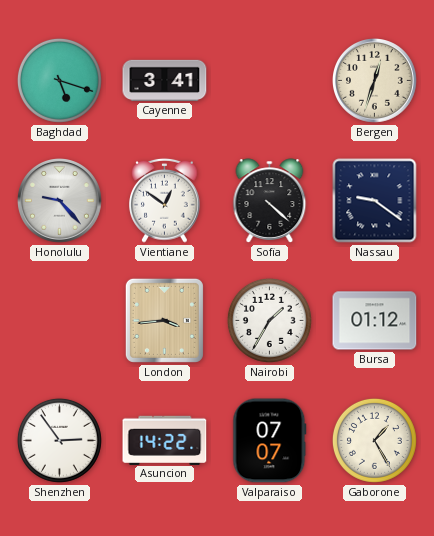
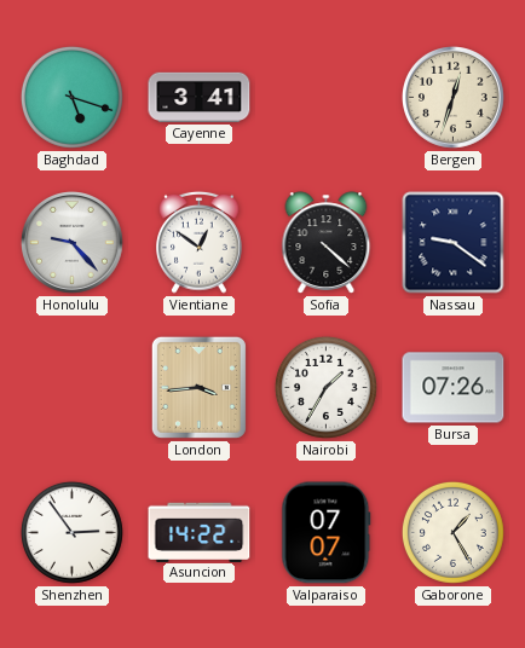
Bursa: 01:12 -> 07:26
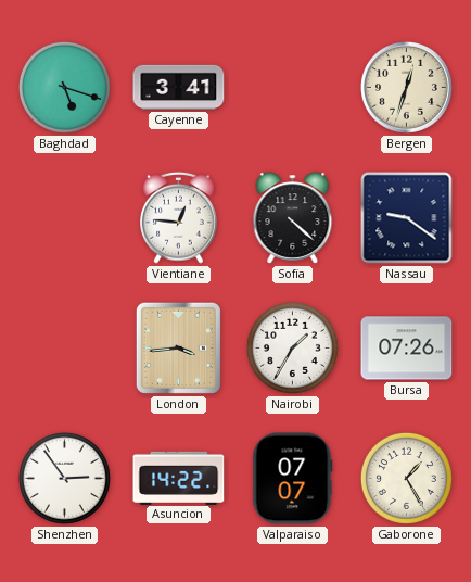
Honolulu: 9:23 -> none
Vientiane: 12:51 -> 12:46
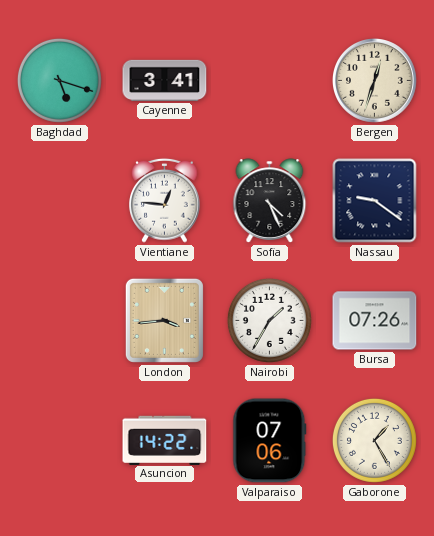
Sofia: 4:22 -> 4:26
Shenzhen: 2:54 -> none
Valparaiso: 07:07 -> 07:06
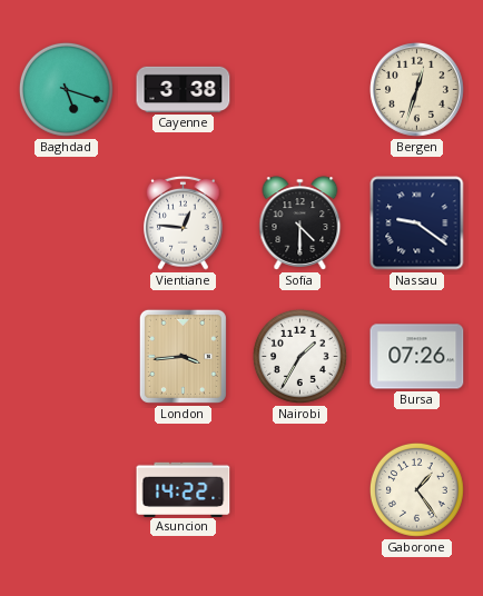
Cayenne: 3:41 -> 3:38
Sofia: 4:26 -> 4:30
Valparaiso: 07:06 -> none
Gaborone: 1:25 -> 1:24
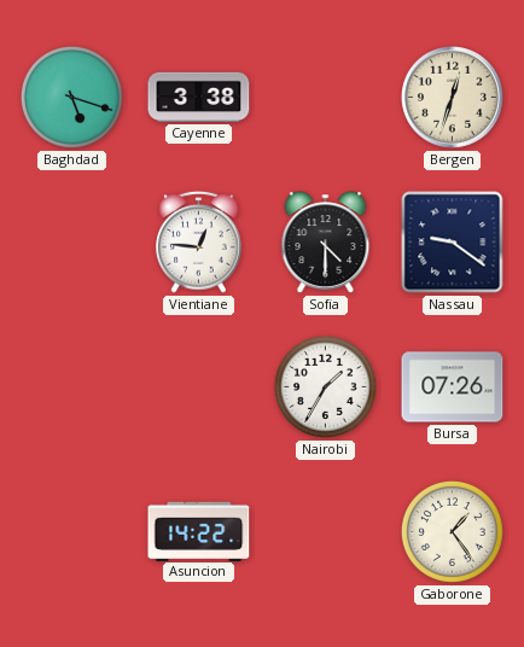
London: 3:44 -> none
